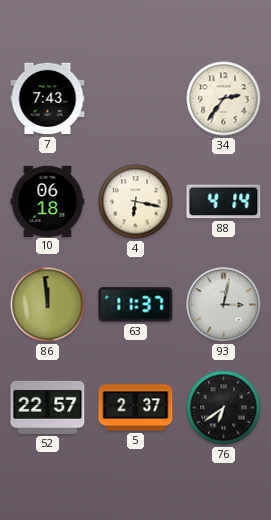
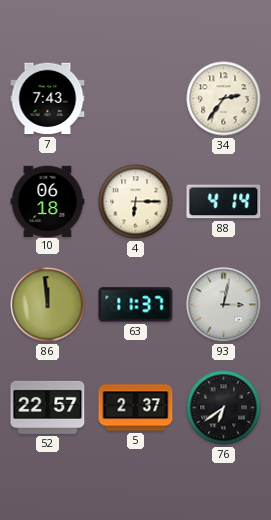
4: 6:17 -> 6:15
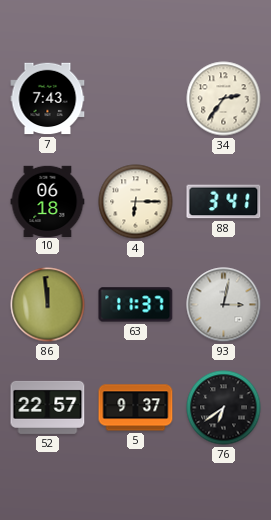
88: 4:14 -> 3:41
5: 2:37 -> 9:37
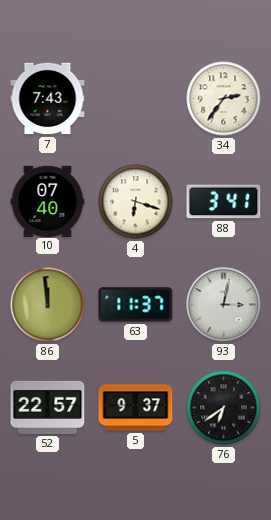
10: 06:18 -> 07:40
4: 6:15 -> 6:18
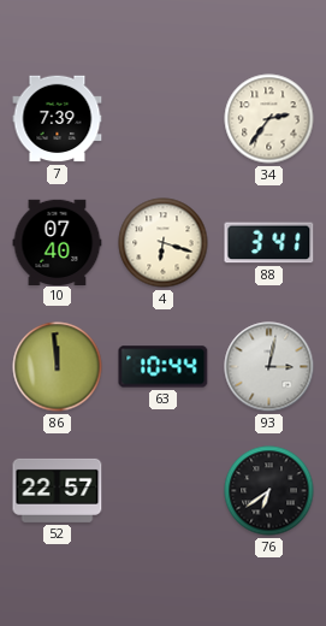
7: 7:43 -> 7:39
63: 11:37 -> 10:44
5: 9:37 -> none
